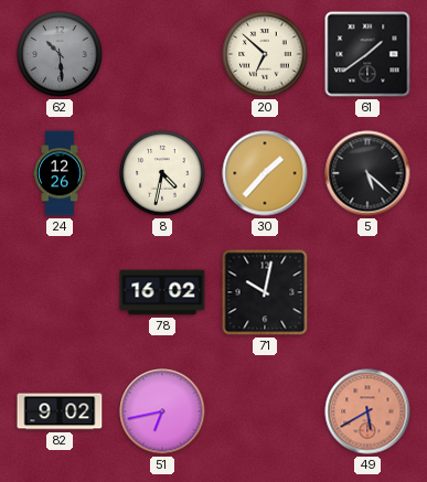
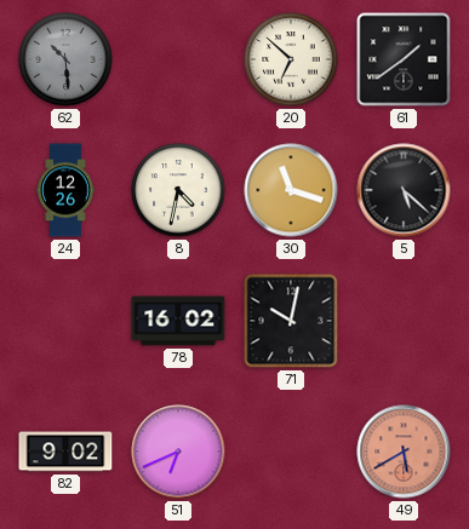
30: 1:37 -> 11:18
51: 6:43 -> 6:41
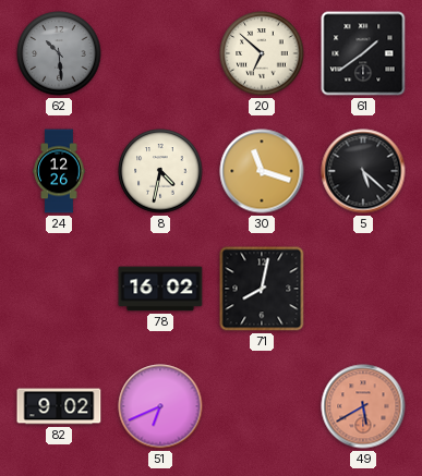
71: 10:02 -> 8:02
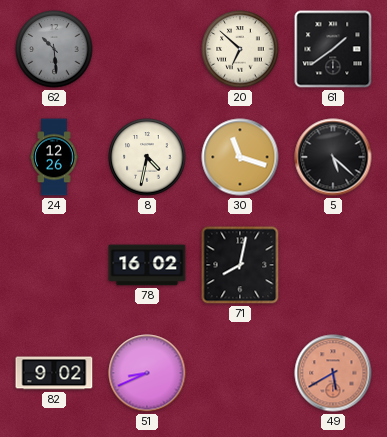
51: 6:41 -> 8:41
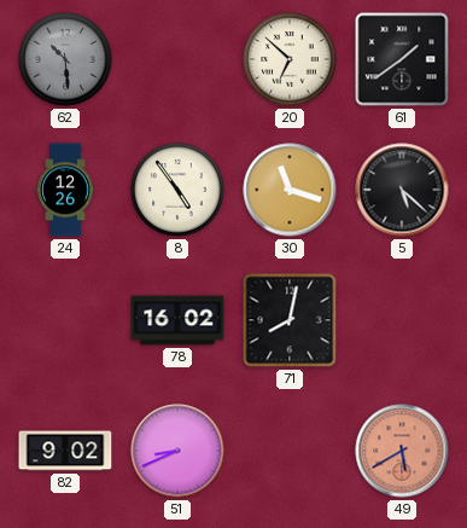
8: 4:32 -> 4:54
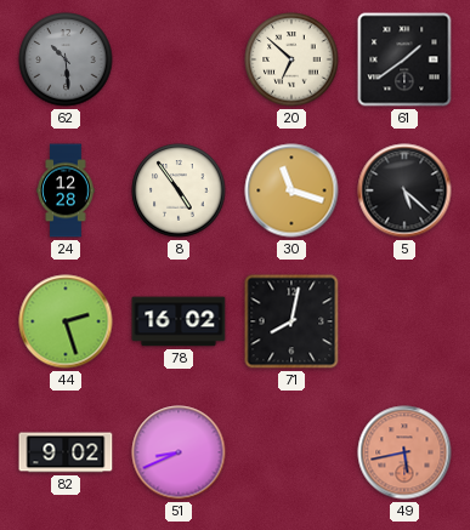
24: 12:26 -> 12:28
44: none -> 2:27
49: 5:40 -> 5:43
